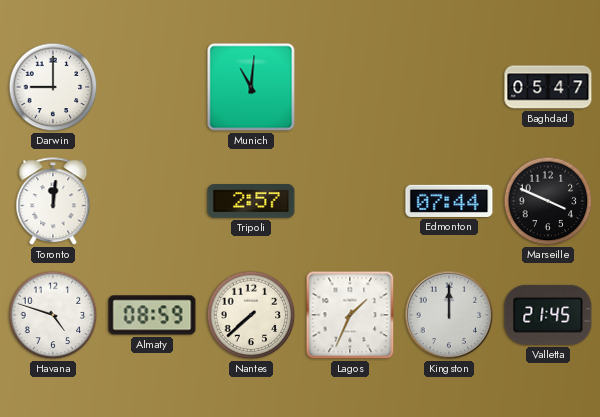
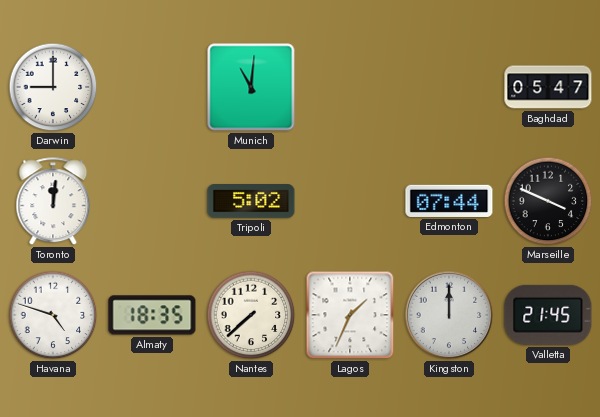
Tripoli: 2:57 -> 5:02
Almaty: 08:59 -> 18:35
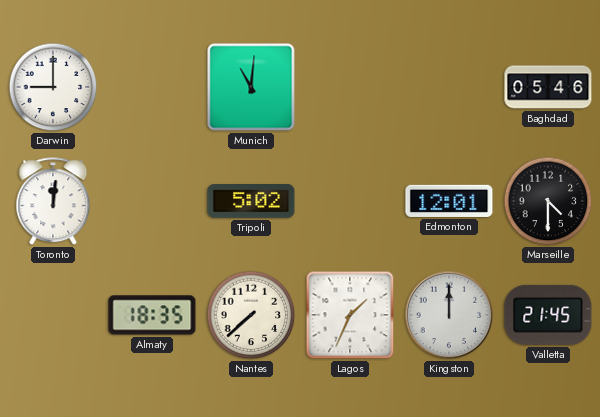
Baghdad: 05:47 -> 05:46
Edmonton: 07:44 -> 12:01
Marseille: 3:49 -> 4:30
Havana: 4:48 -> none
